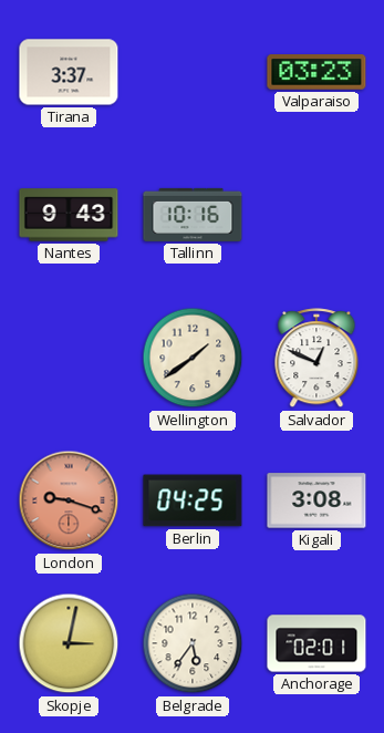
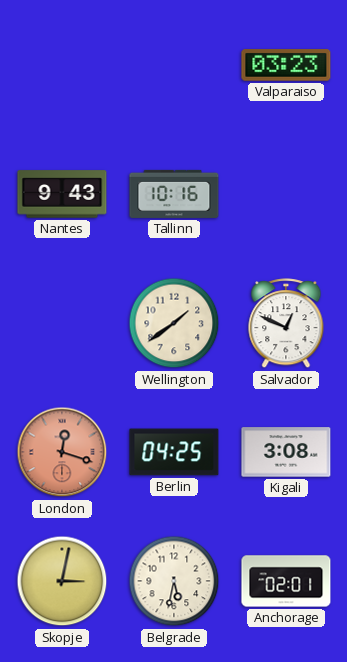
Tirana: 3:37 -> none
London: 9:18 -> 12:18
Belgrade: 5:36 -> 5:32
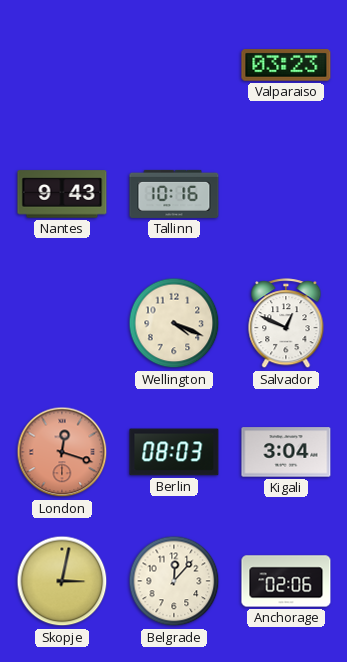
Wellington: 1:39 -> 4:19
Berlin: 04:25 -> 08:03
Kigali: 3:08 -> 3:04
Belgrade: 5:32 -> 12:07
Anchorage: 02:01 -> 02:06
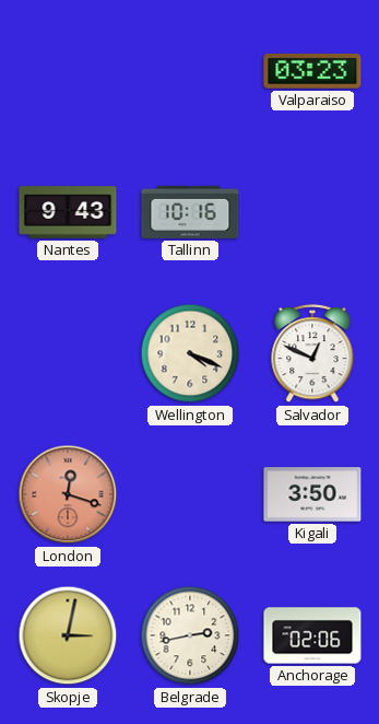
Berlin: 08:03 -> none
Kigali: 3:04 -> 3:50
Belgrade: 12:07 -> 2:43
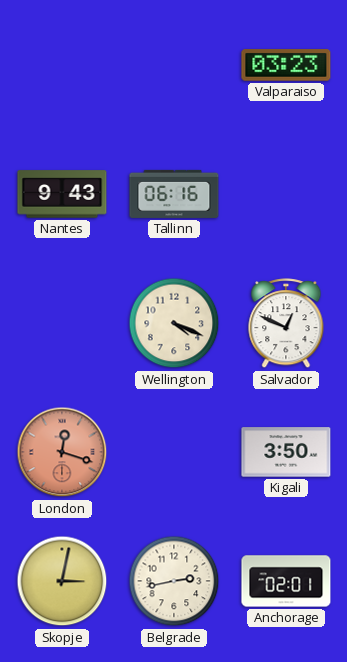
Tallinn: 10:16 -> 06:16
Anchorage: 02:06 -> 02:01
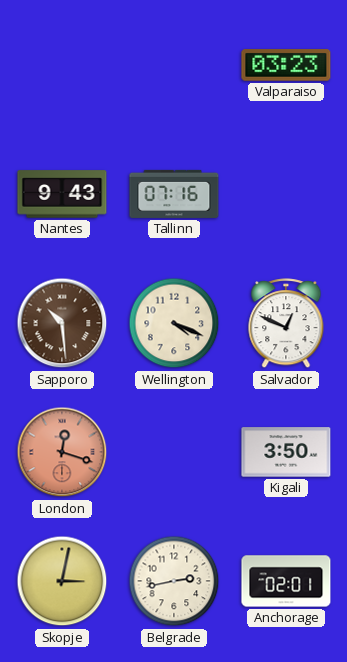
Tallinn: 06:16 -> 07:16
Sapporo: none -> 10:29
